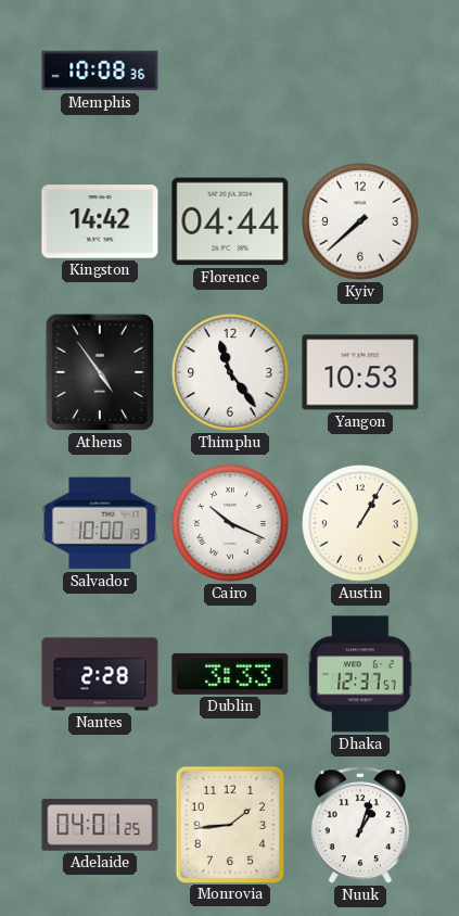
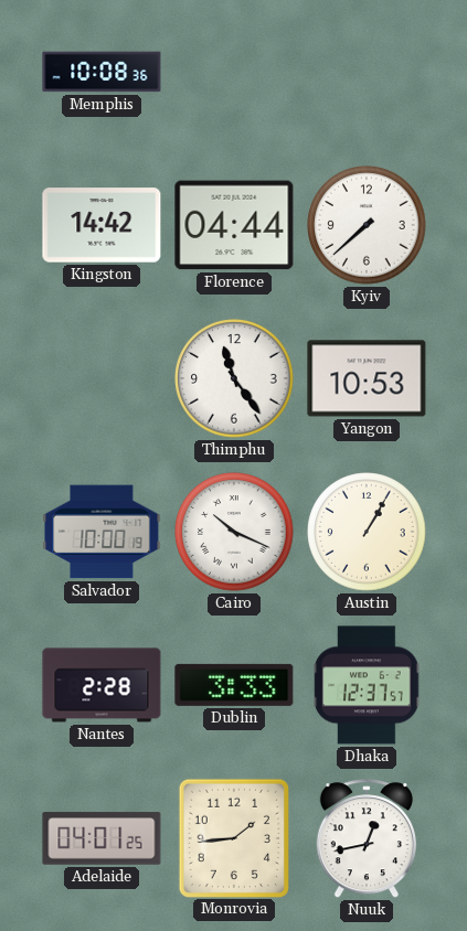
Athens: 4:54 -> none
Nuuk: 1:03 -> 12:43
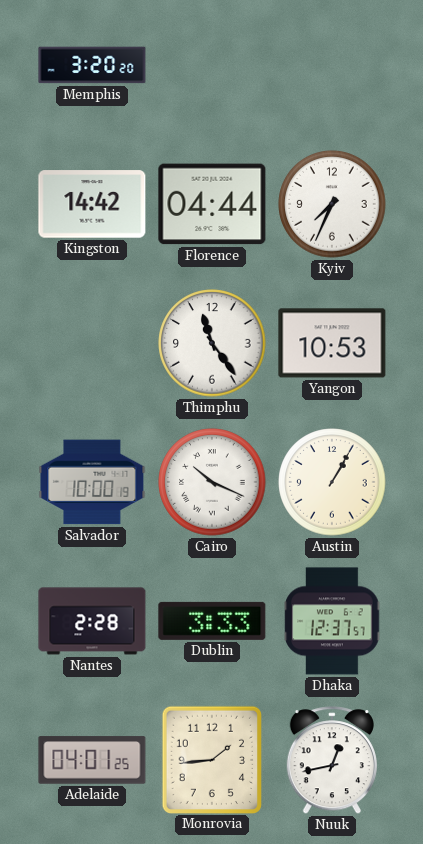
Memphis: 10:08 -> 3:20
Kyiv: 7:38 -> 7:34
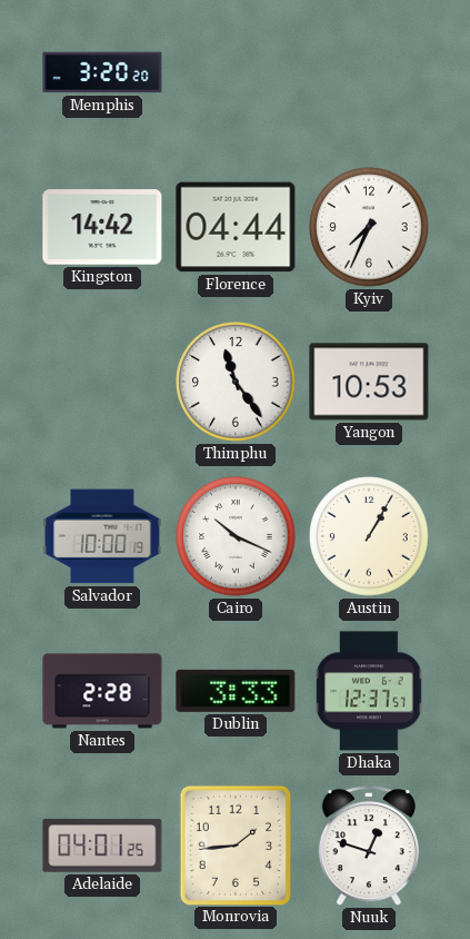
Nuuk: 12:43 -> 12:48
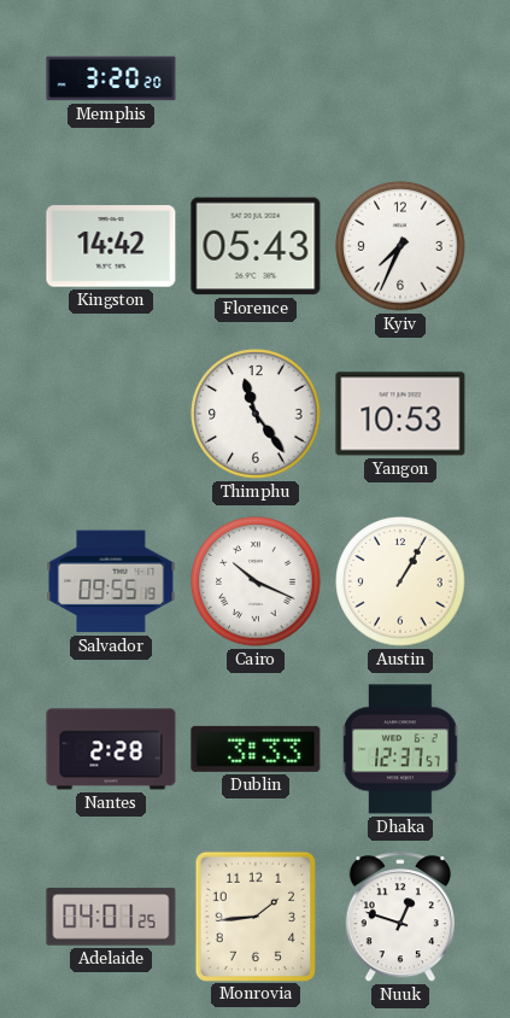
Florence: 04:44 -> 05:43
Salvador: 10:00 -> 09:55
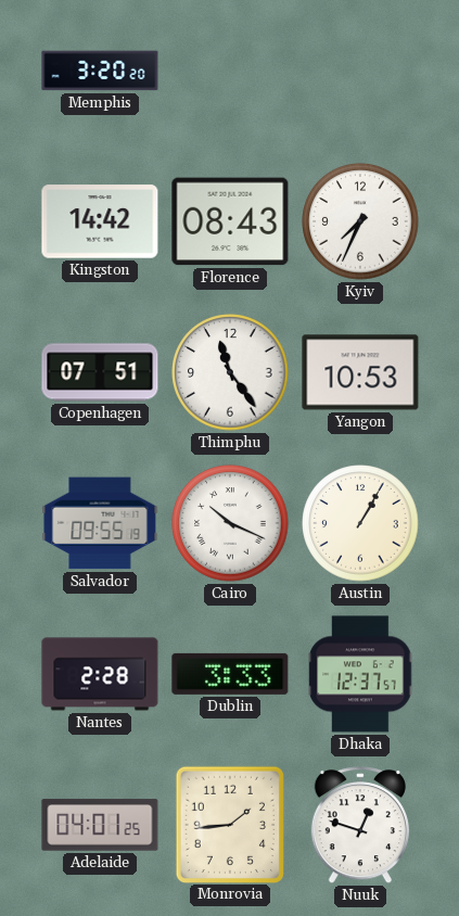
Florence: 05:43 -> 08:43
Copenhagen: none -> 07:51
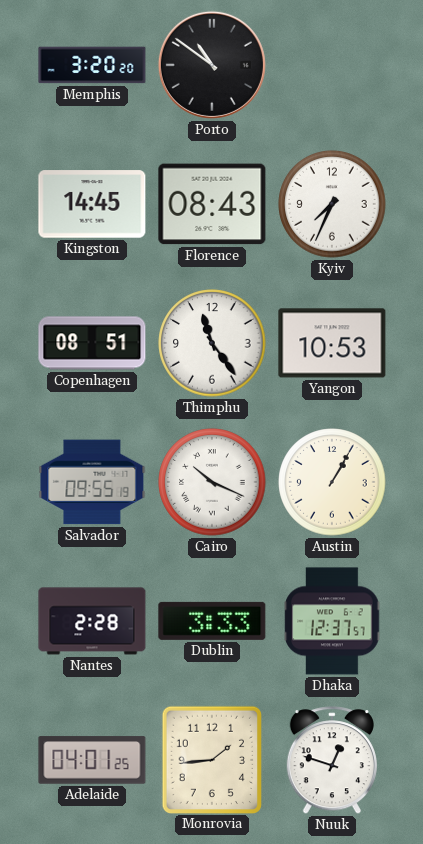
Porto: none -> 10:51
Kingston: 14:42 -> 14:45
Copenhagen: 07:51 -> 08:51
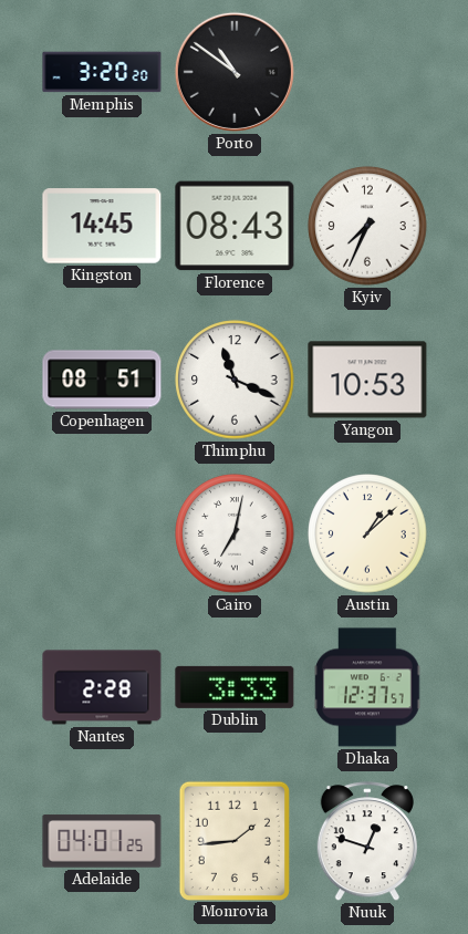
Thimphu: 11:24 -> 11:19
Salvador: 09:55 -> none
Cairo: 10:19 -> 7:02
Austin: 1:05 -> 1:08
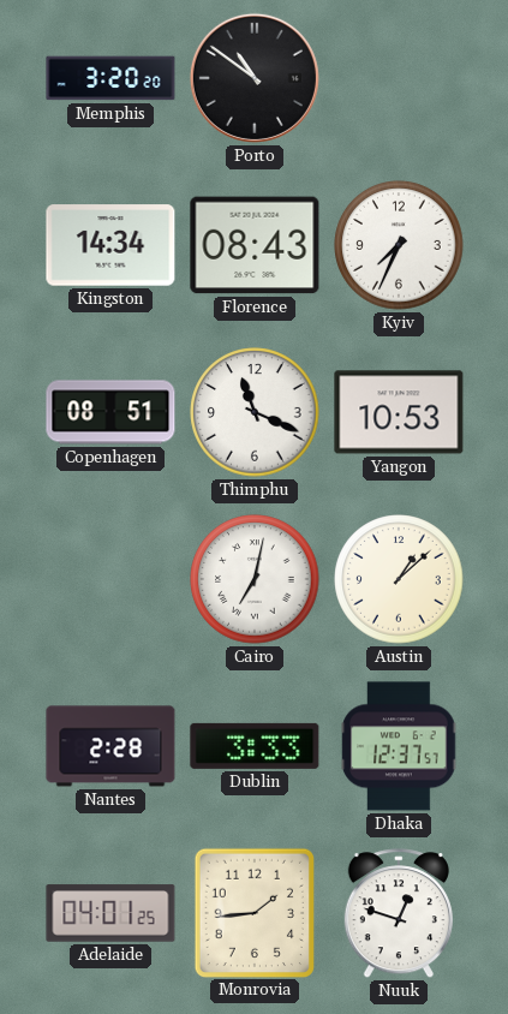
Kingston: 14:45 -> 14:34
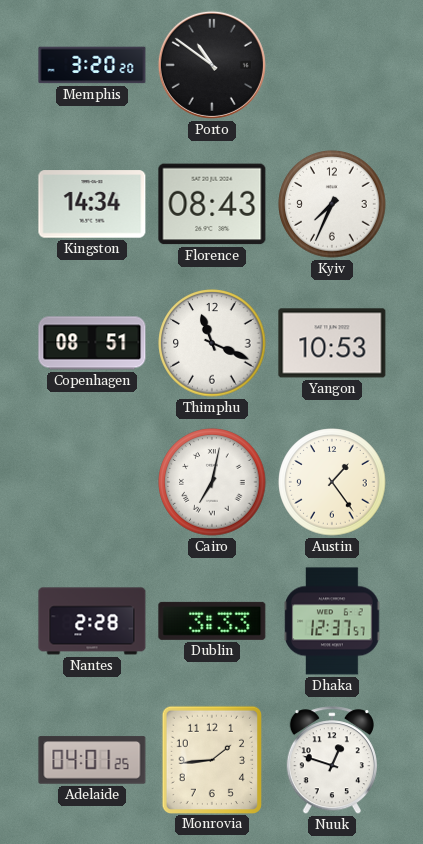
Austin: 1:08 -> 1:24
